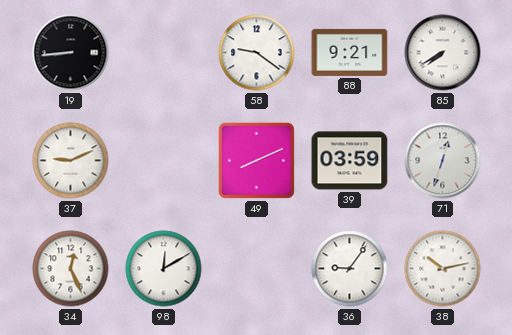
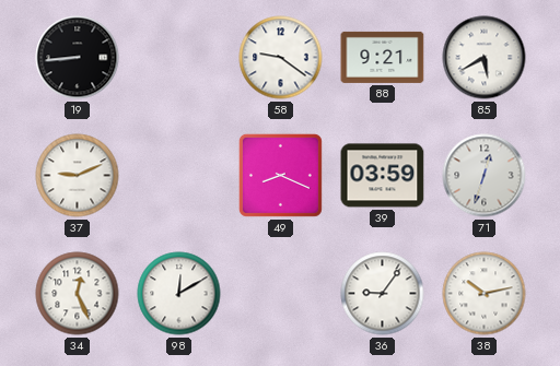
85: 7:40 -> 5:40
49: 8:11 -> 8:19
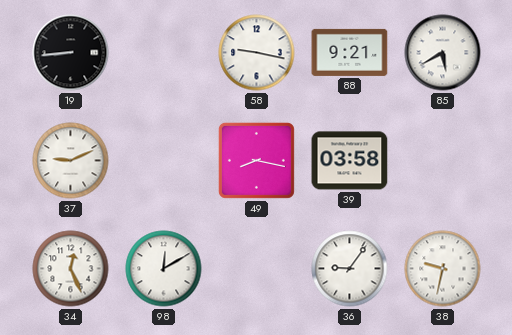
58: 9:21 -> 9:17
49: 8:19 -> 8:17
39: 03:59 -> 03:58
71: 12:33 -> none
38: 10:13 -> 9:32
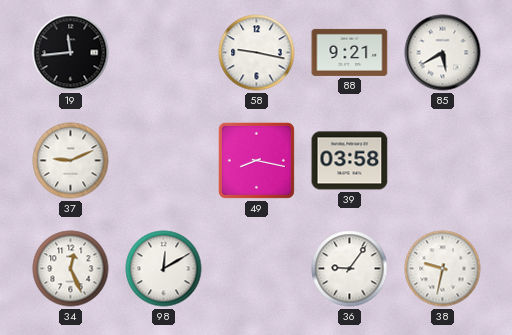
19: 8:44 -> 11:44
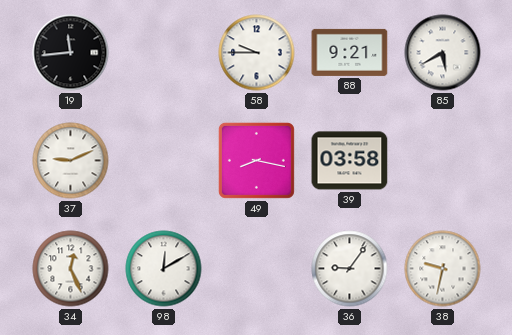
58: 9:17 -> 9:45
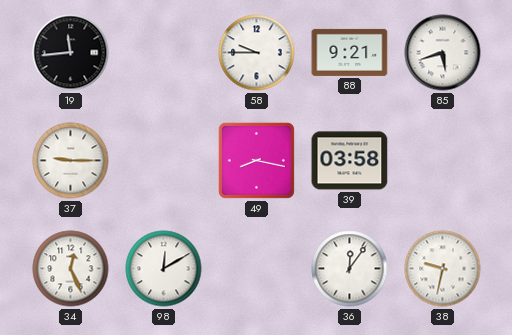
85: 5:40 -> 5:42
37: 9:11 -> 9:15
36: 9:06 -> 12:06
